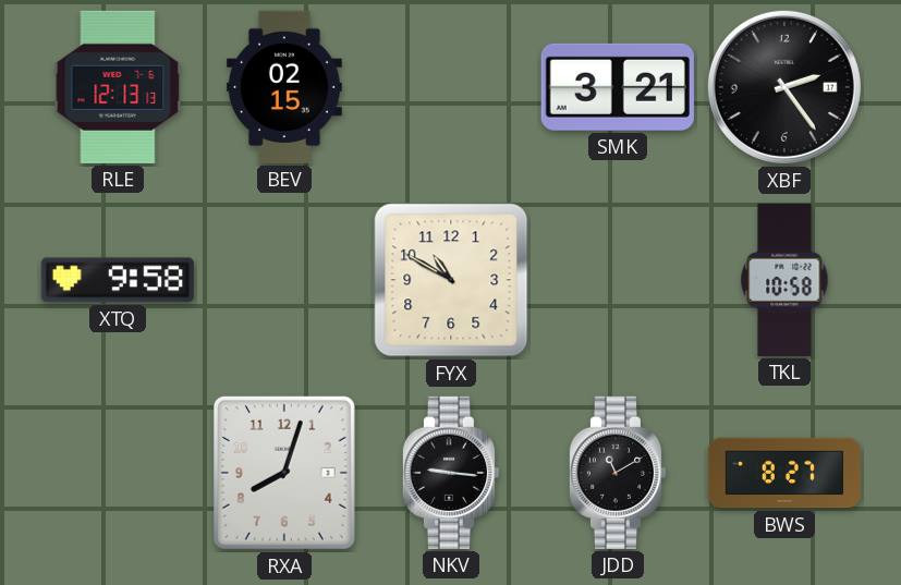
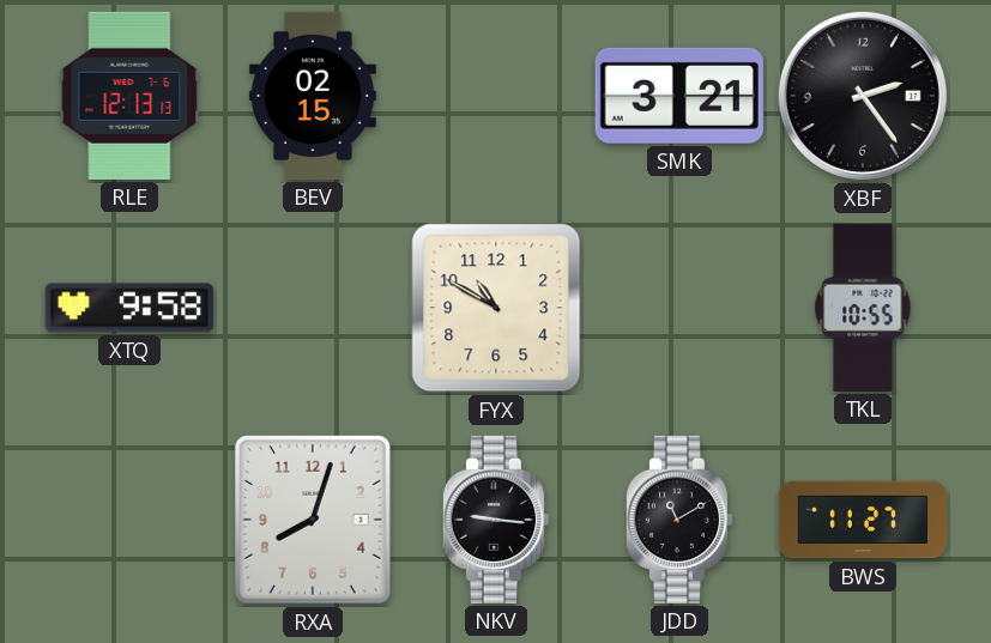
TKL: 10:58 -> 10:55
BWS: 8:27 -> 11:27
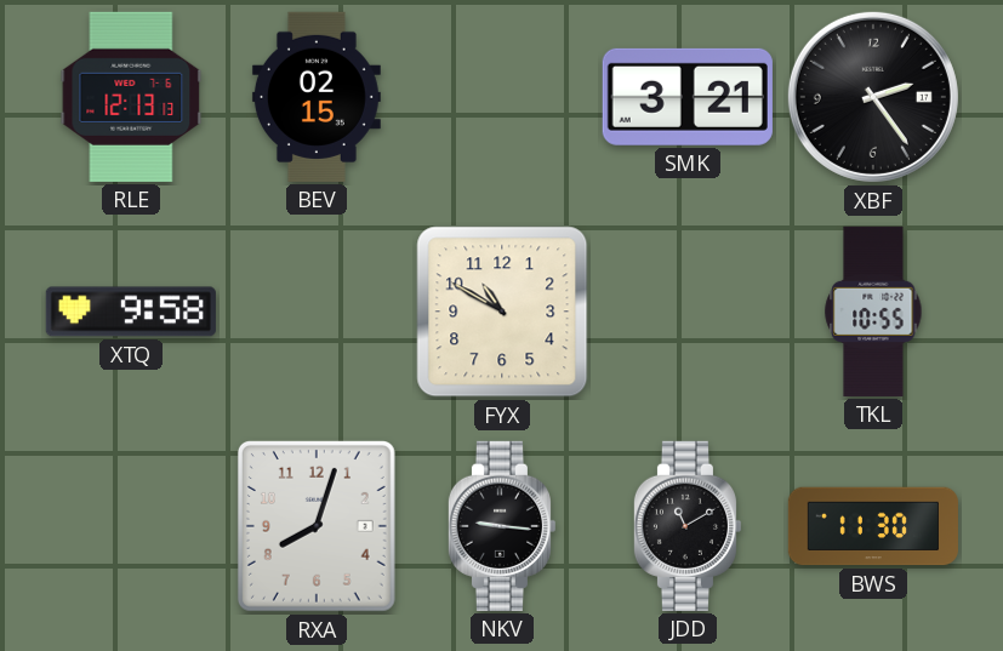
BWS: 11:27 -> 11:30
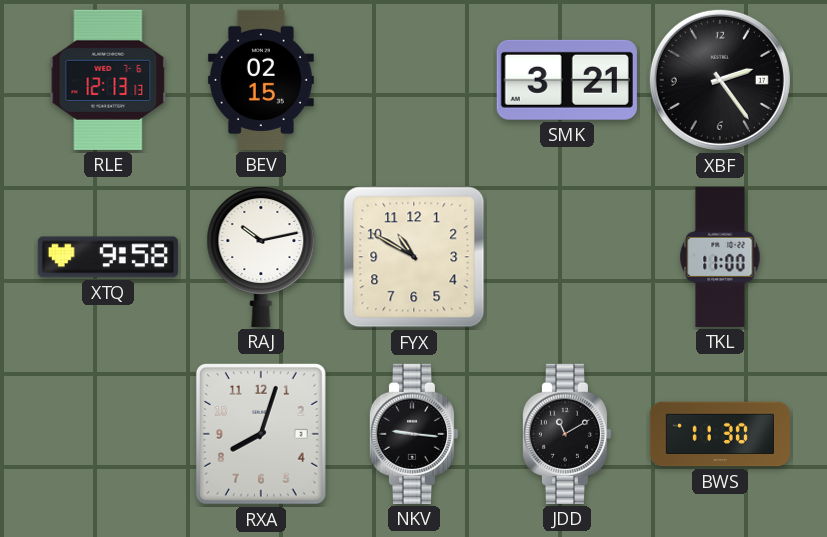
RAJ: none -> 10:13
TKL: 10:55 -> 11:00
